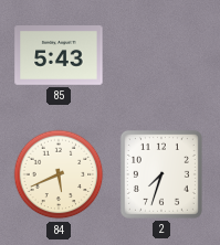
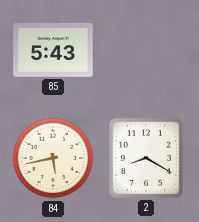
84: 5:41 -> 5:43
2: 7:33 -> 8:20
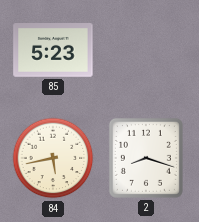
85: 5:43 -> 5:23
2: 8:20 -> 8:18
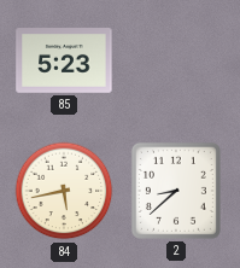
2: 8:18 -> 8:38
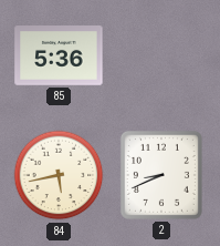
85: 5:23 -> 5:36
2: 8:38 -> 8:41
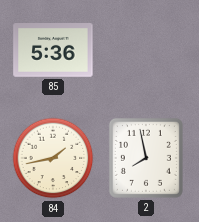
84: 5:43 -> 1:43
2: 8:41 -> 7:58
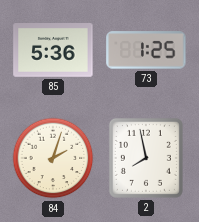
73: none -> 1:25
84: 1:43 -> 2:03
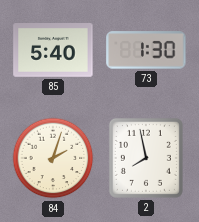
85: 5:36 -> 5:40
73: 1:25 -> 1:30
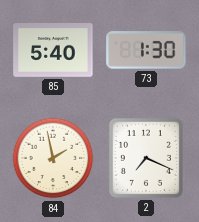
84: 2:03 -> 1:58
2: 7:58 -> 7:19
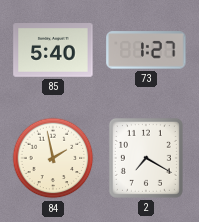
73: 1:30 -> 1:27
2: 7:19 -> 7:20
